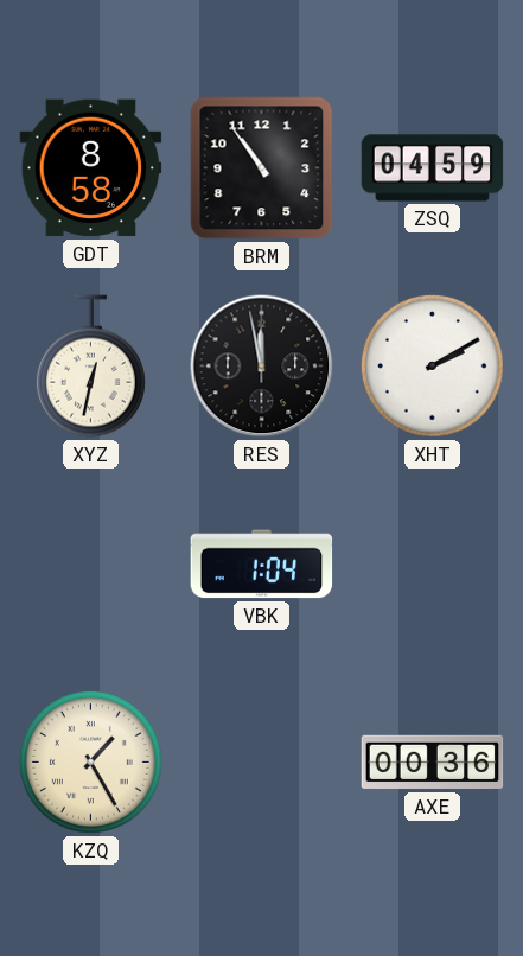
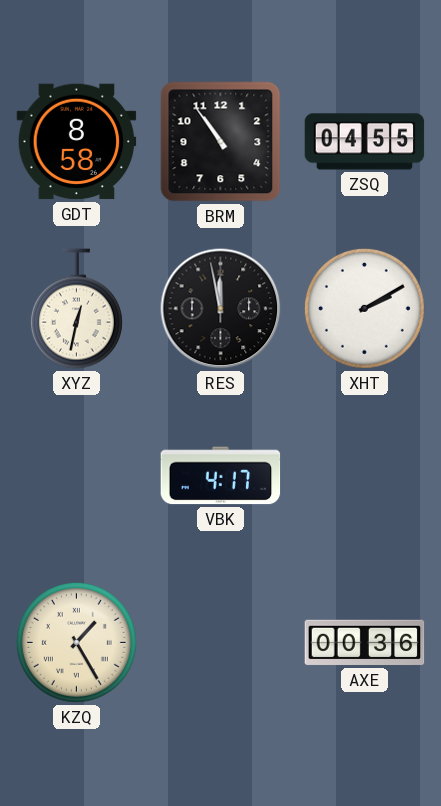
ZSQ: 04:59 -> 04:55
VBK: 1:04 -> 4:17
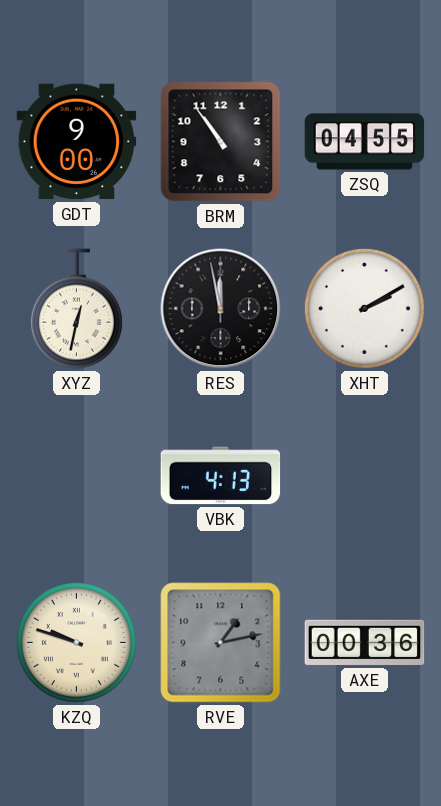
GDT: 8:58 -> 9:00
VBK: 4:17 -> 4:13
KZQ: 1:25 -> 9:48
RVE: none -> 1:13
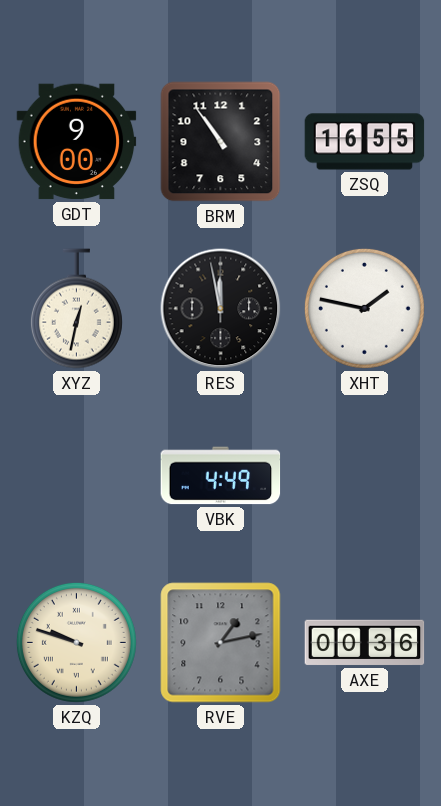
ZSQ: 04:55 -> 16:55
XHT: 2:10 -> 1:47
VBK: 4:13 -> 4:49
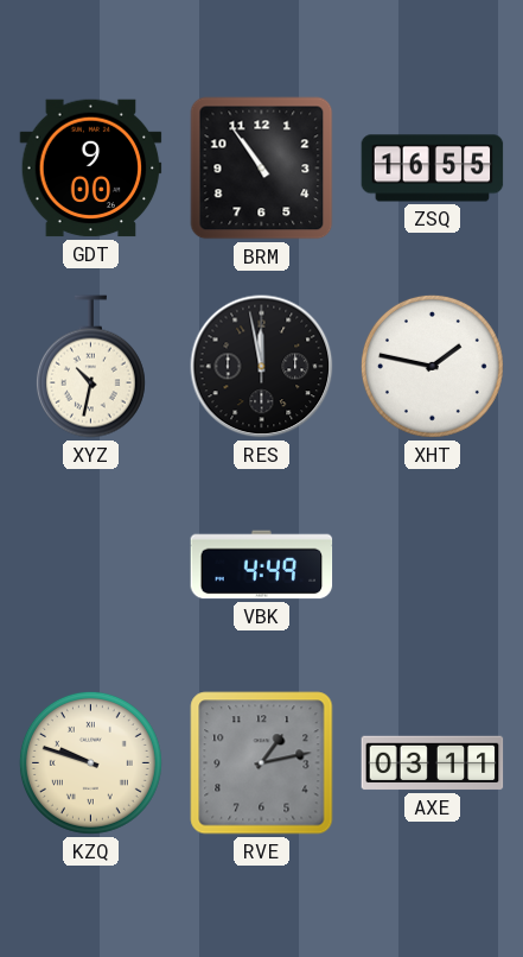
XYZ: 12:32 -> 10:32
AXE: 00:36 -> 03:11
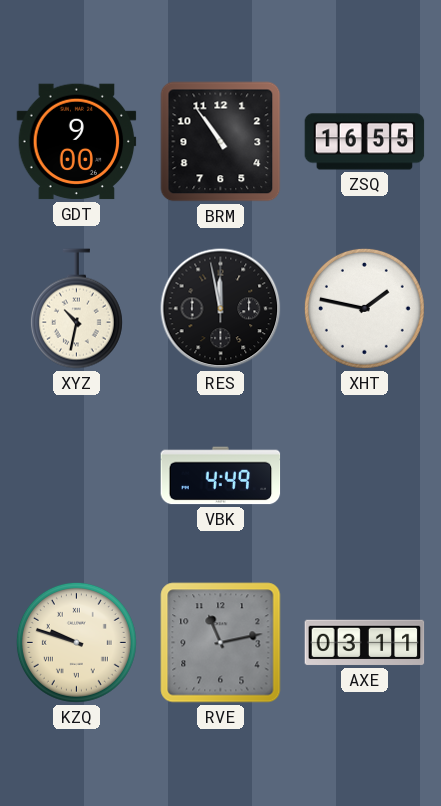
RVE: 1:13 -> 11:13
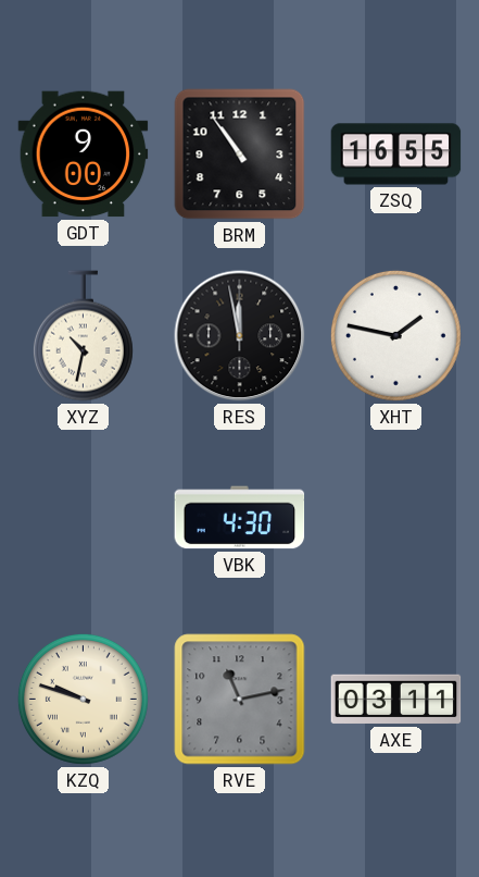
VBK: 4:49 -> 4:30
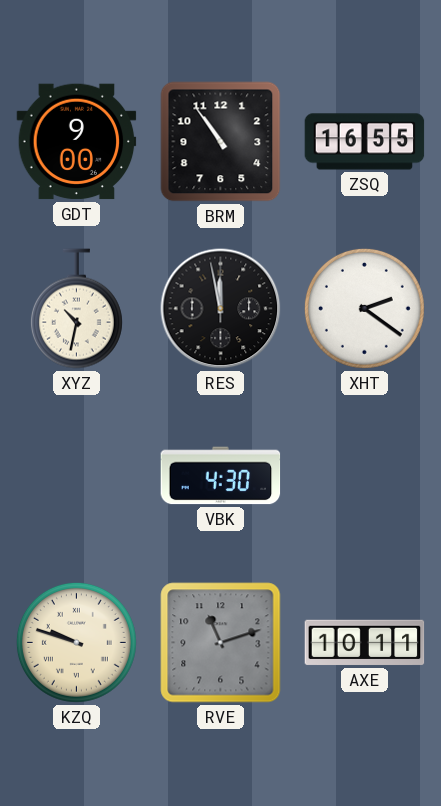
XHT: 1:47 -> 2:21
RVE: 11:13 -> 11:12
AXE: 03:11 -> 10:11
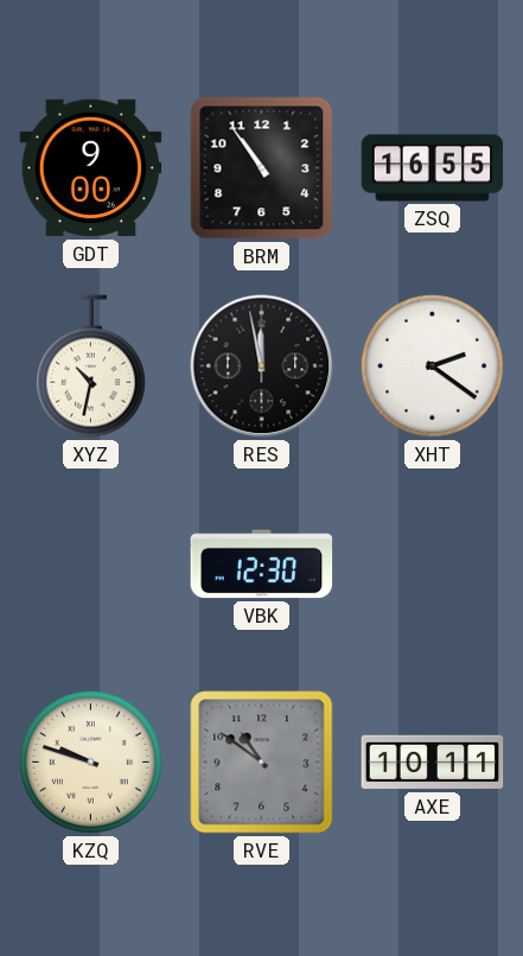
VBK: 4:30 -> 12:30
RVE: 11:12 -> 10:51
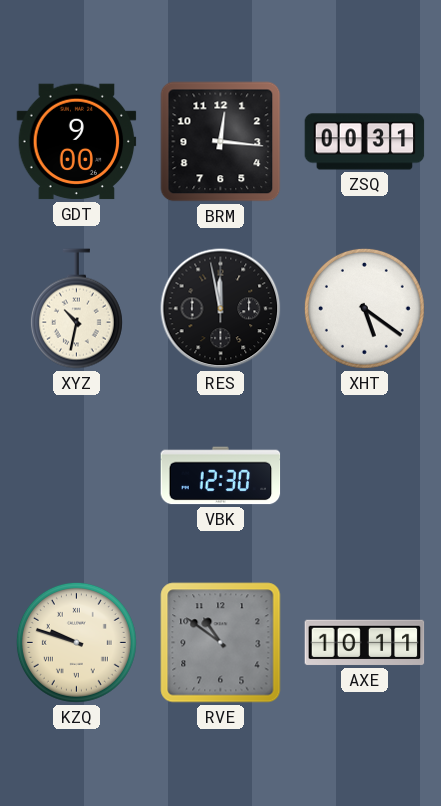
BRM: 10:54 -> 12:16
ZSQ: 16:55 -> 00:31
XHT: 2:21 -> 5:21
